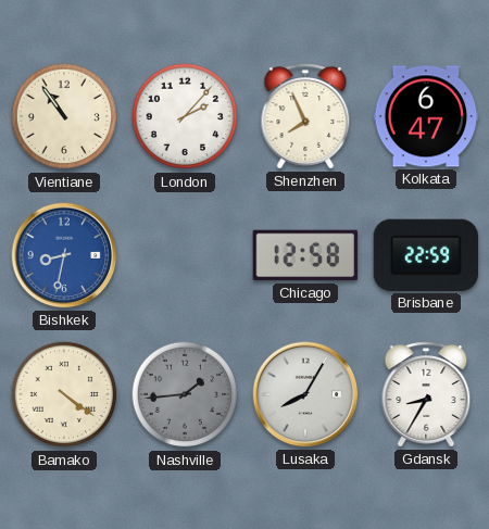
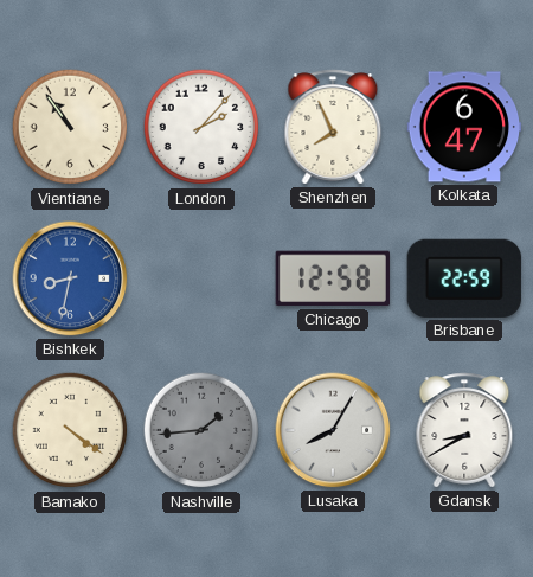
Gdansk: 8:35 -> 8:40
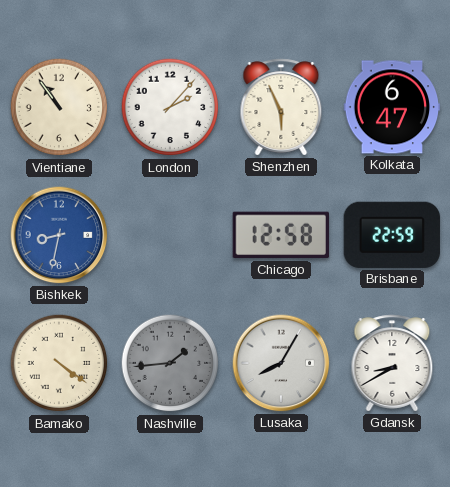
Shenzhen: 7:56 -> 5:56
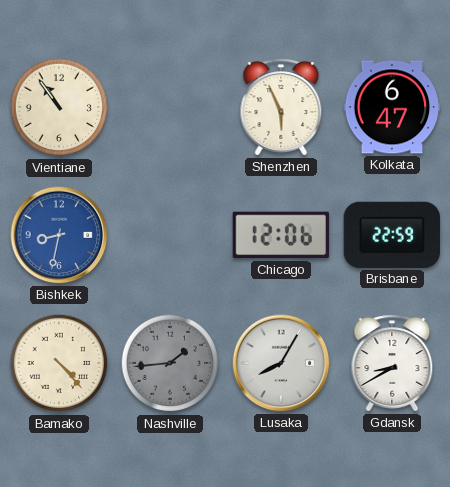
London: 2:07 -> none
Chicago: 12:58 -> 12:06
Bamako: 4:21 -> 4:23
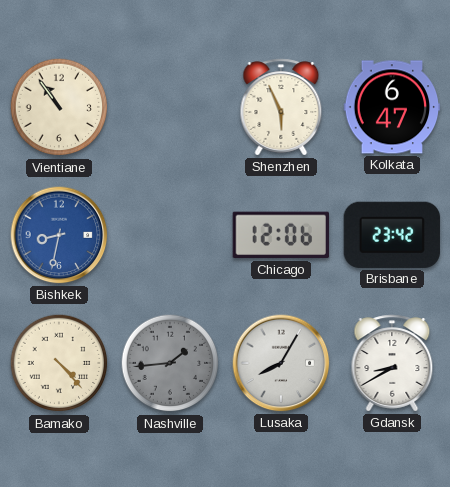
Brisbane: 22:59 -> 23:42
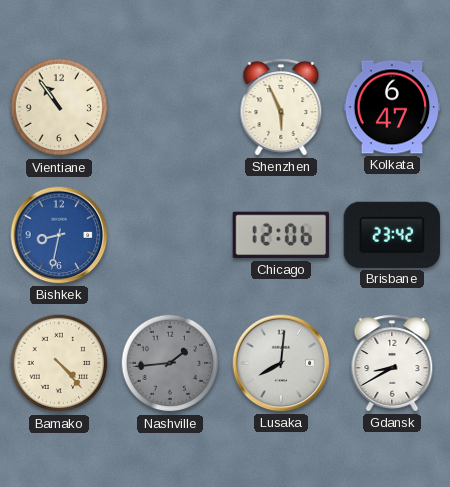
Lusaka: 8:05 -> 8:01
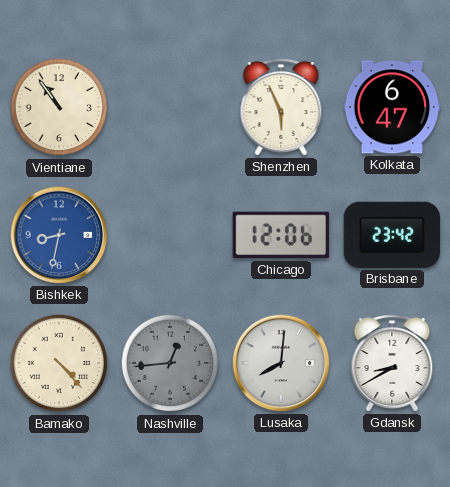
Nashville: 1:44 -> 12:44
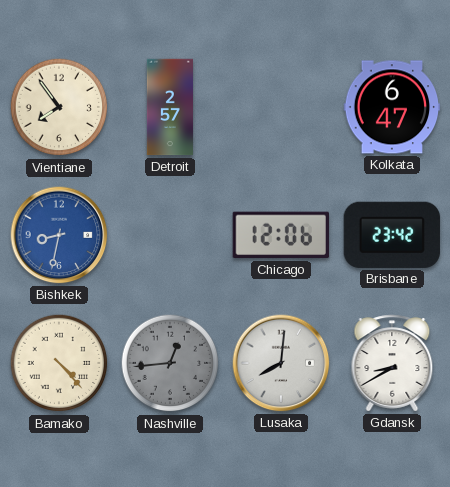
Vientiane: 10:54 -> 7:54
Detroit: none -> 2:57
Shenzhen: 5:56 -> none
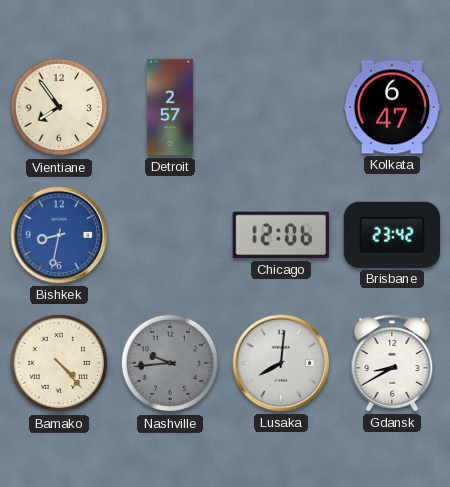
Nashville: 12:44 -> 9:44
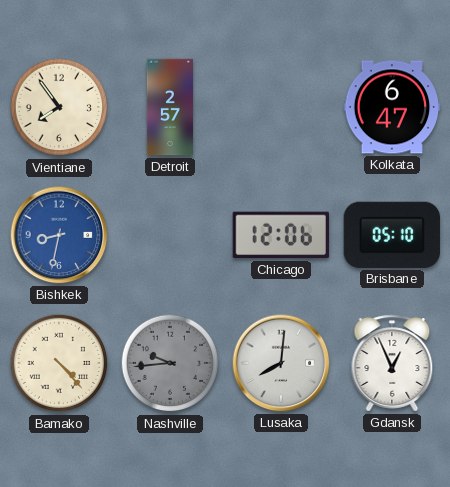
Brisbane: 23:42 -> 05:10
Gdansk: 8:40 -> 12:56
